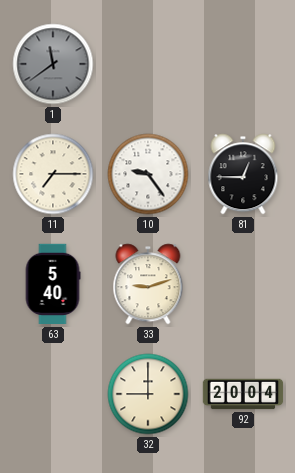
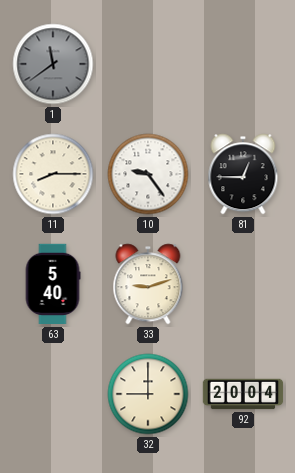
11: 7:15 -> 8:15
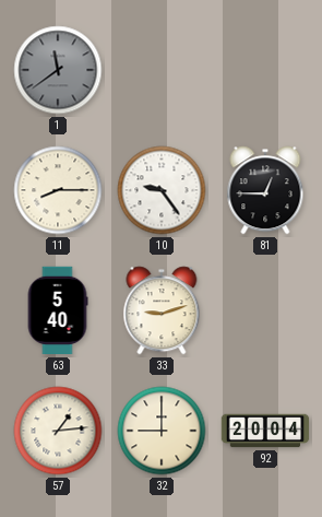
57: none -> 1:14
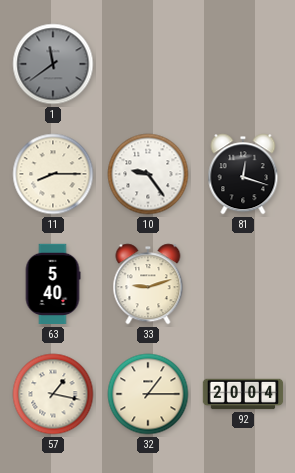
81: 12:45 -> 12:18
57: 1:14 -> 1:17
32: 9:00 -> 1:15
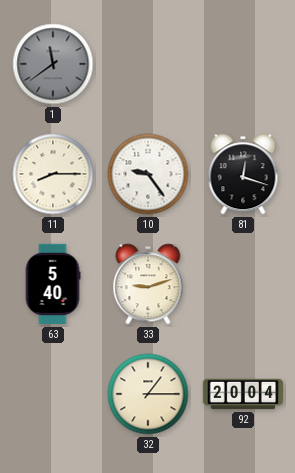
57: 1:17 -> none
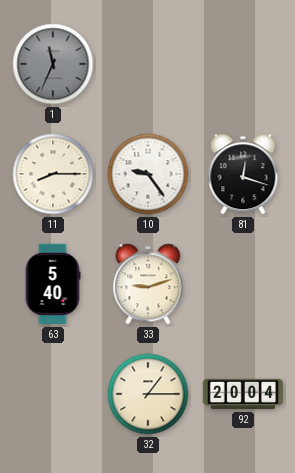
1: 11:39 -> 11:34
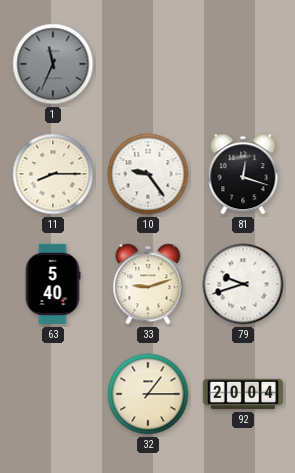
79: none -> 9:42
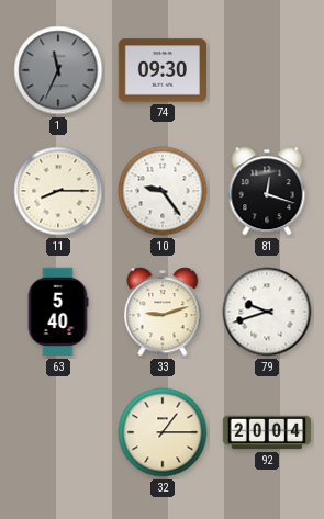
74: none -> 09:30
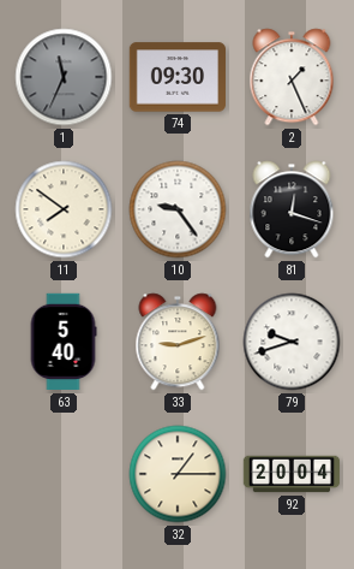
2: none -> 1:26
11: 8:15 -> 7:51
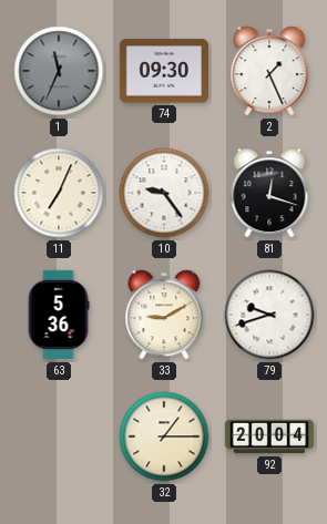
11: 7:51 -> 7:04
63: 5:40 -> 5:36
33: 9:12 -> 9:10
